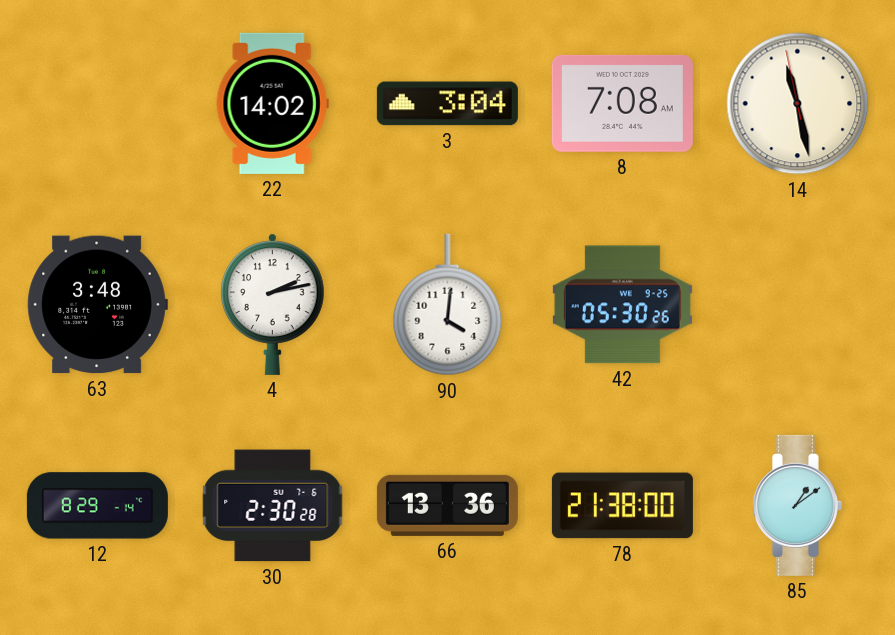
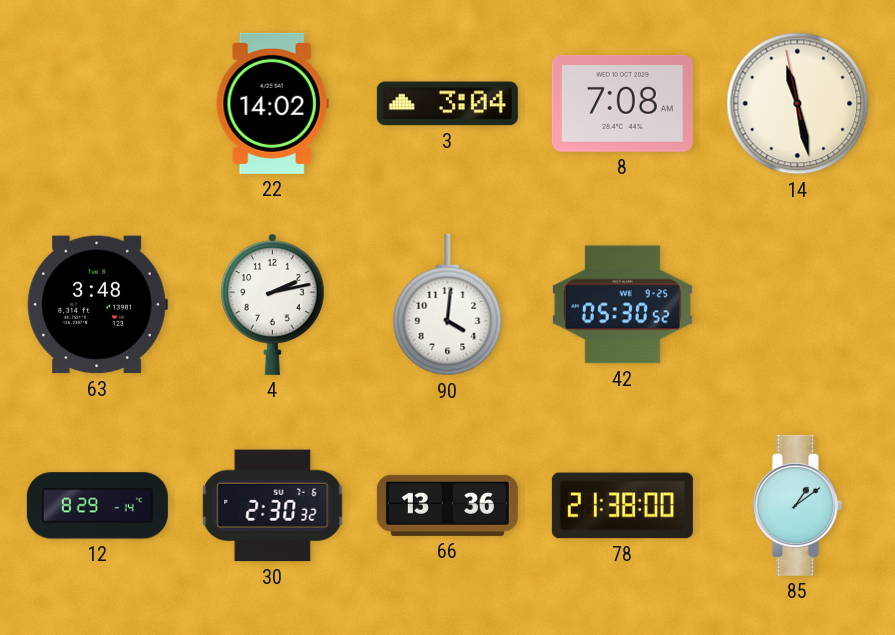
42: 05:30:26 -> 05:30:52
30: 2:30:28 -> 2:30:32
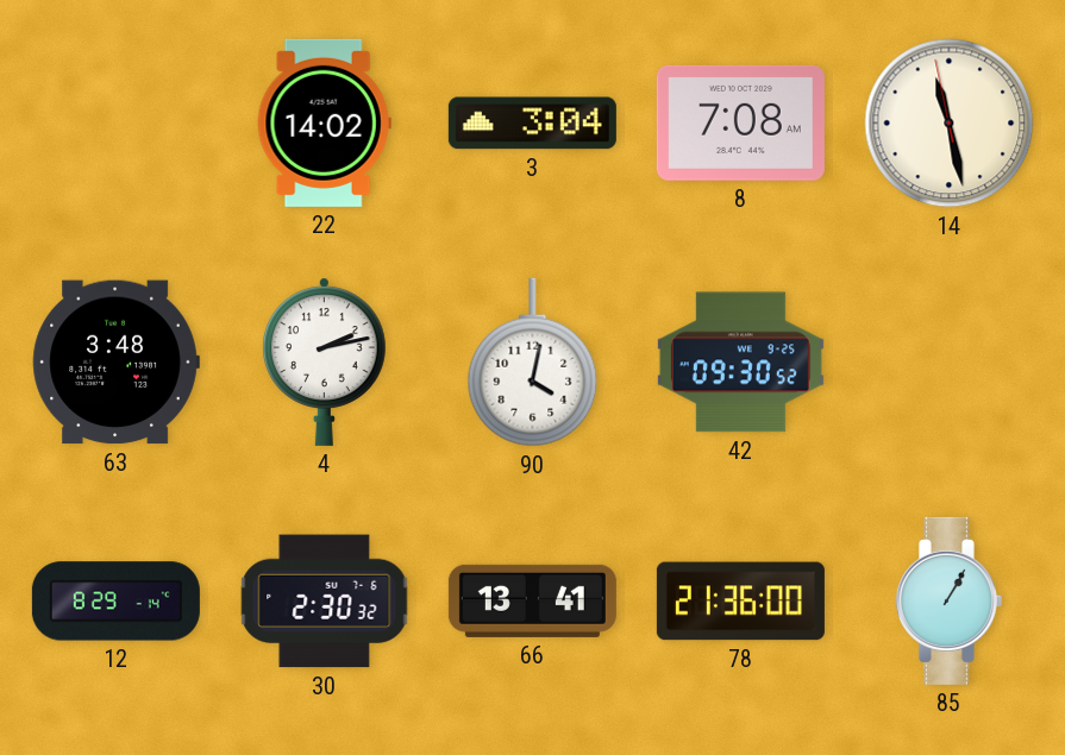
90: 4:01 -> 4:02
42: 05:30 -> 09:30
66: 13:36 -> 13:41
78: 21:38 -> 21:36
85: 1:09 -> 1:05
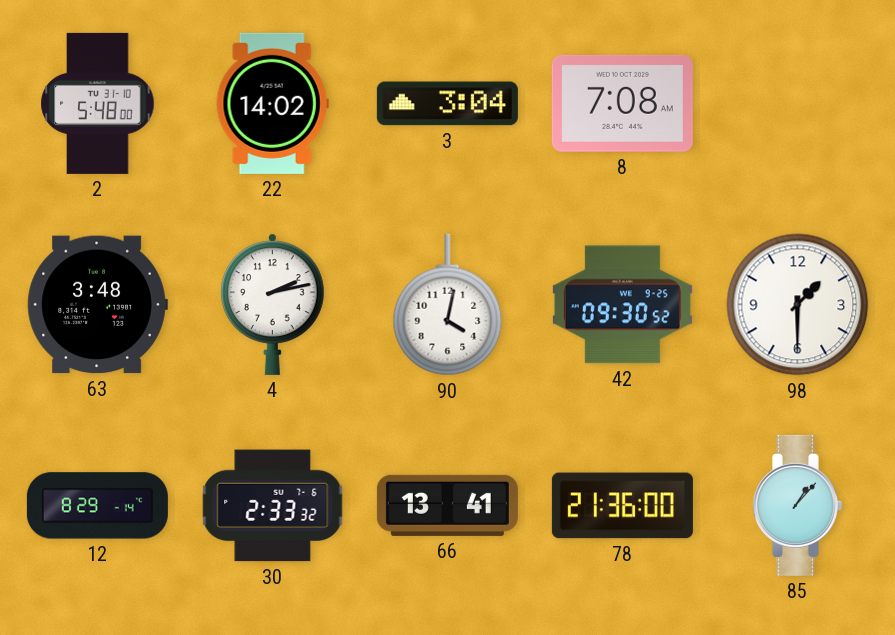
2: none -> 5:48
14: 11:27 -> none
98: none -> 1:30
30: 2:30 -> 2:33
85: 1:05 -> 1:07
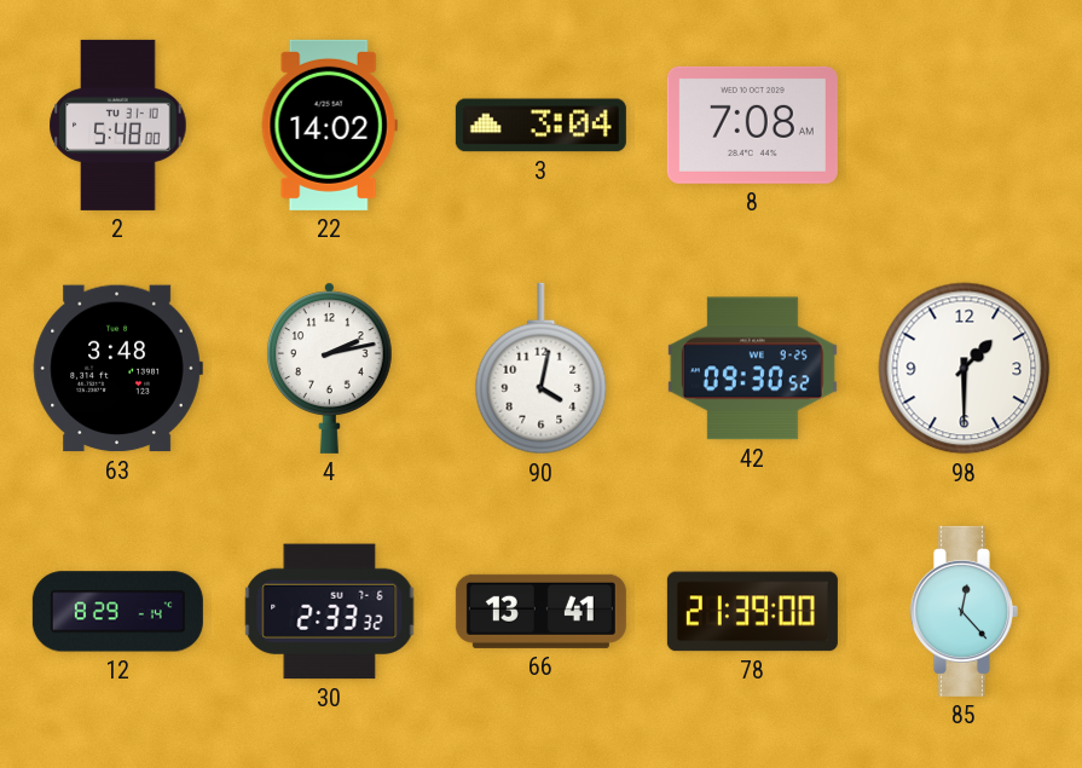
78: 21:36 -> 21:39
85: 1:07 -> 12:23
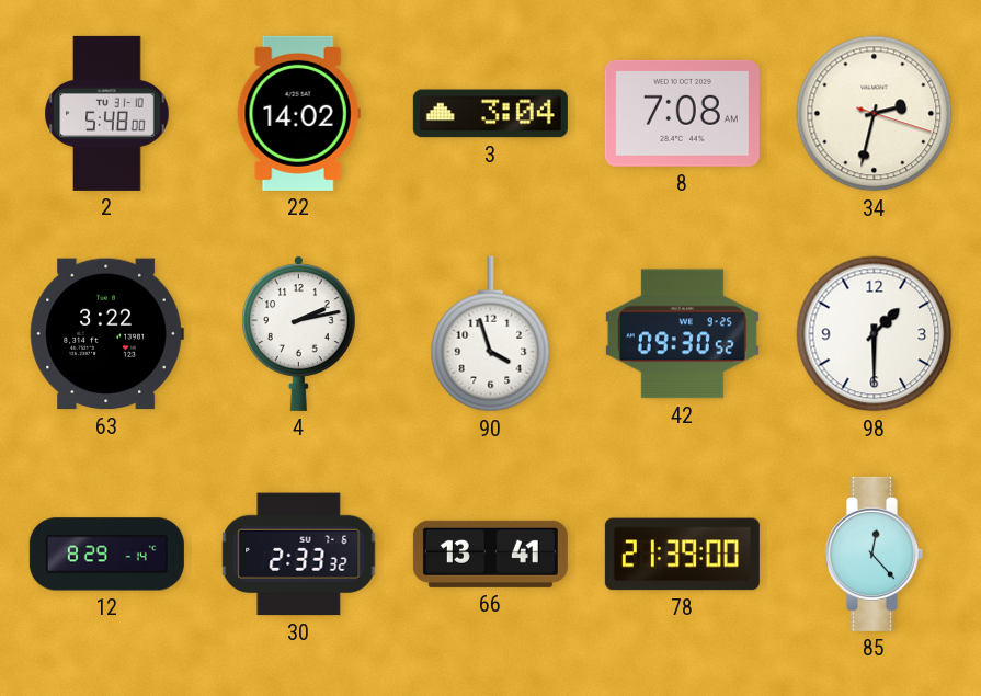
34: none -> 2:32
63: 3:48 -> 3:22
90: 4:02 -> 3:57
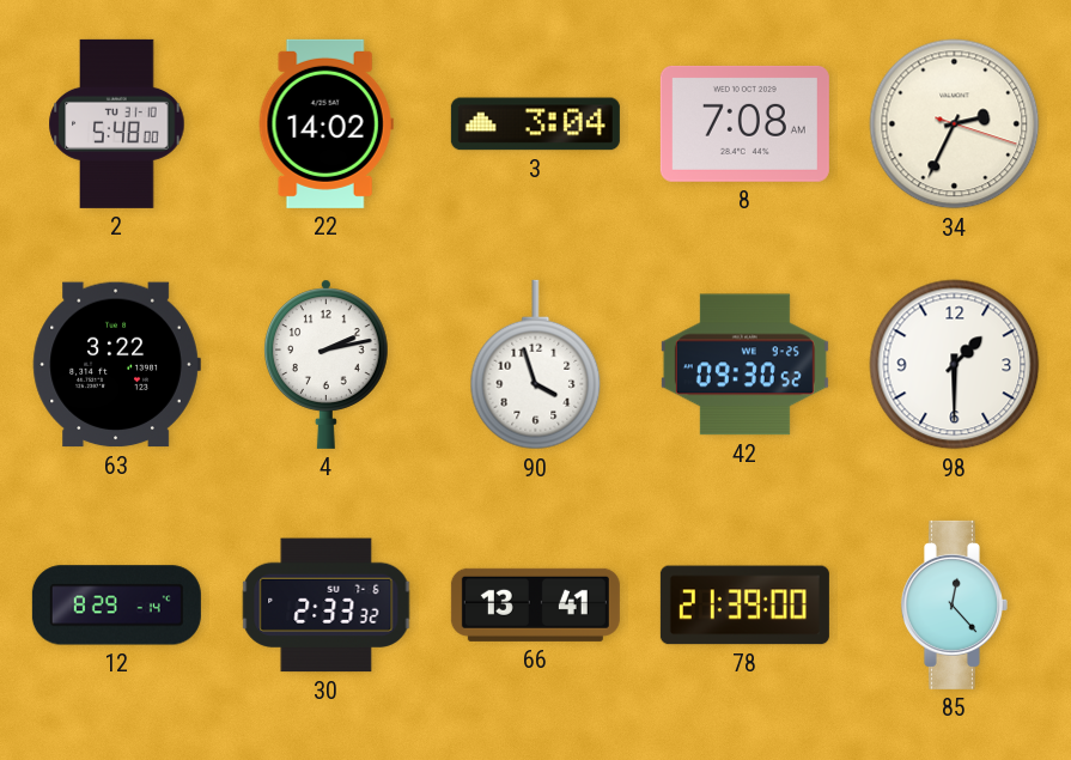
34: 2:32 -> 2:34
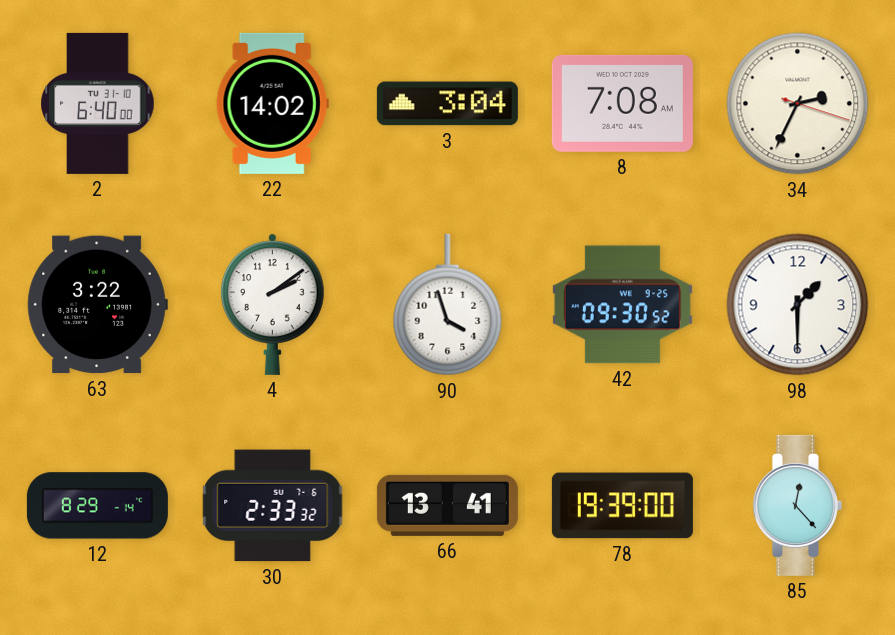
2: 5:48 -> 6:40
4: 2:13 -> 2:09
78: 21:39 -> 19:39
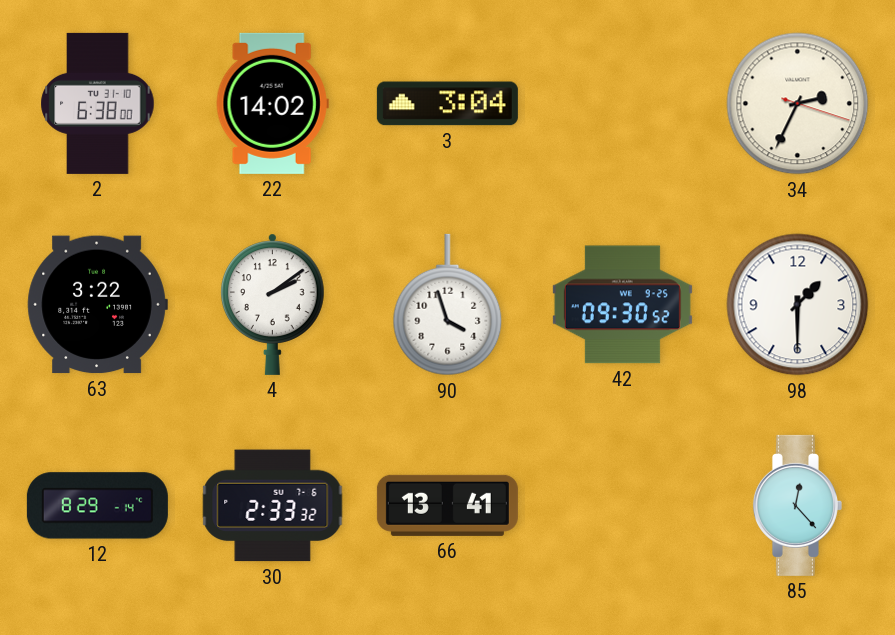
2: 6:40 -> 6:38
8: 7:08 -> none
78: 19:39 -> none
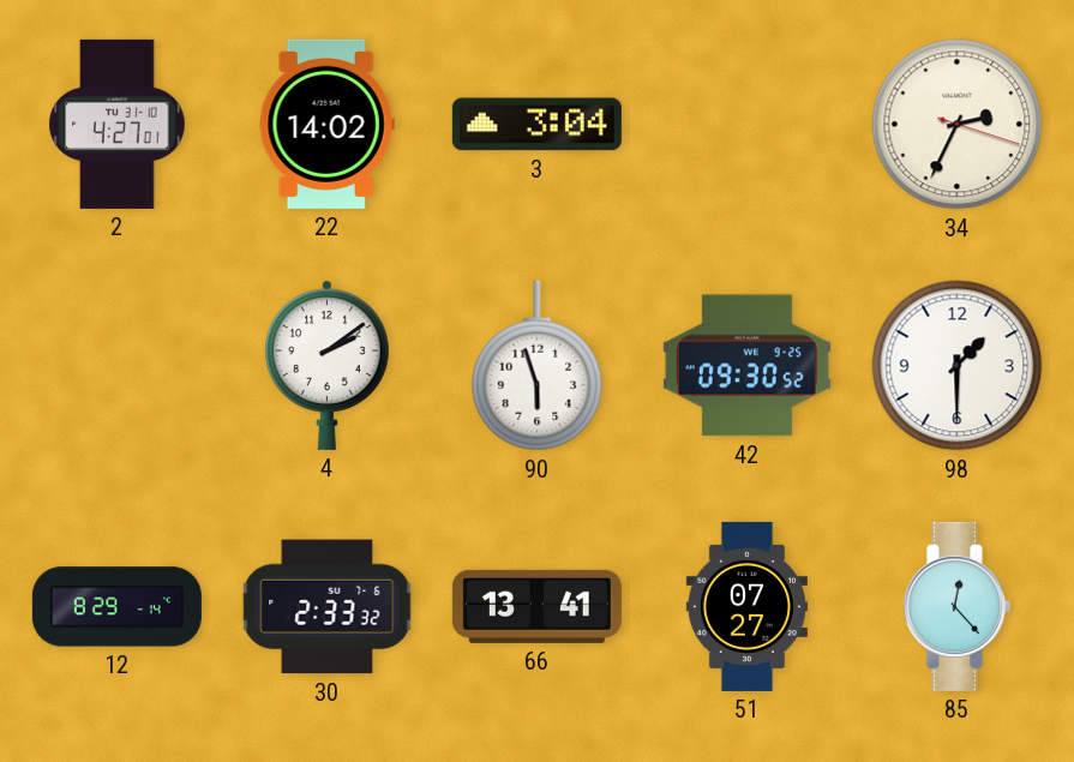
2: 6:38 -> 4:27
63: 3:22 -> none
90: 3:57 -> 5:57
51: none -> 07:27
